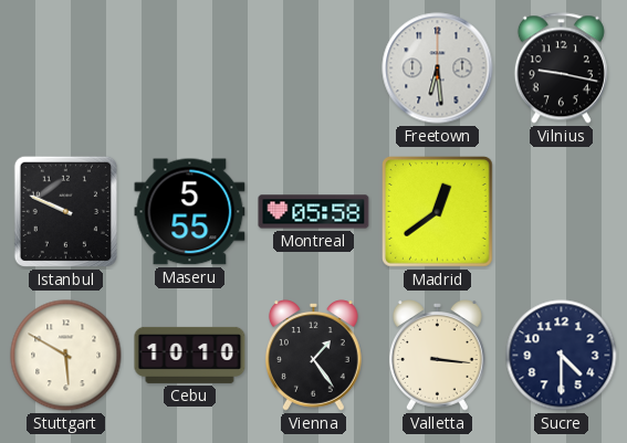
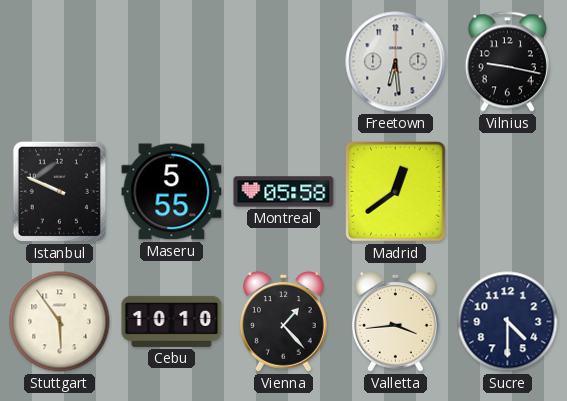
Stuttgart: 5:50 -> 5:54
Vienna: 1:24 -> 1:23
Valletta: 3:16 -> 3:44
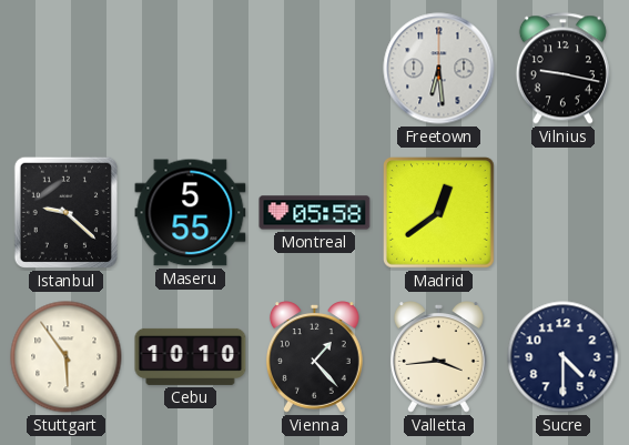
Istanbul: 9:49 -> 9:22
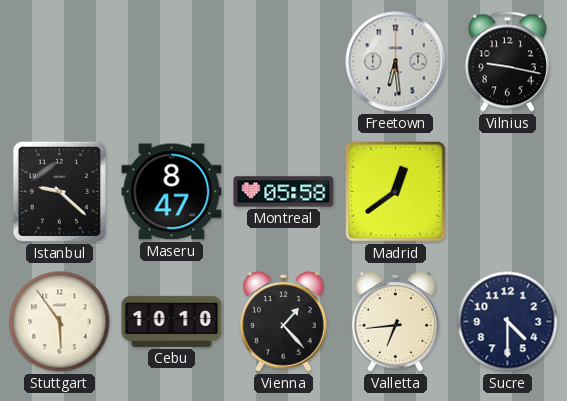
Maseru: 5:55 -> 8:47
Valletta: 3:44 -> 6:44
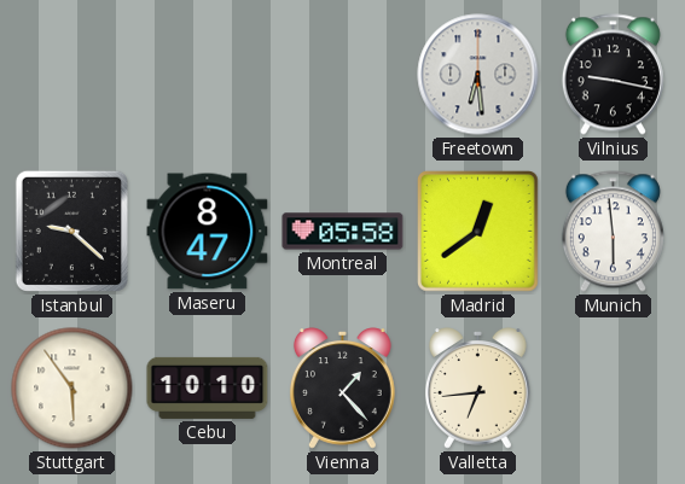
Munich: none -> 5:59
Sucre: 4:30 -> none
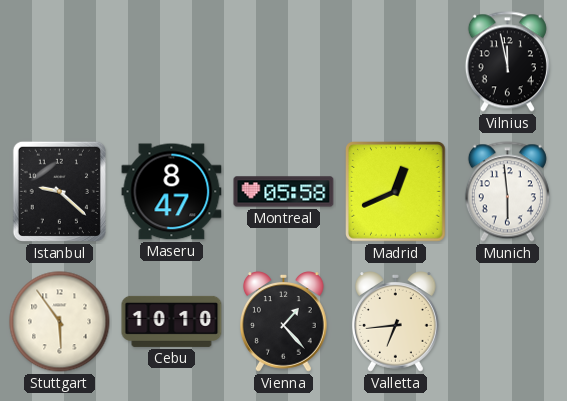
Freetown: 6:29 -> none
Vilnius: 9:17 -> 11:58
Madrid: 12:39 -> 12:41
